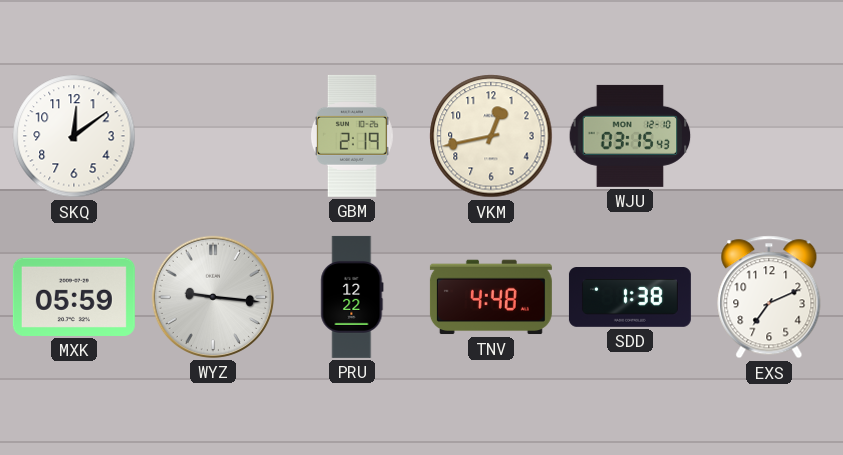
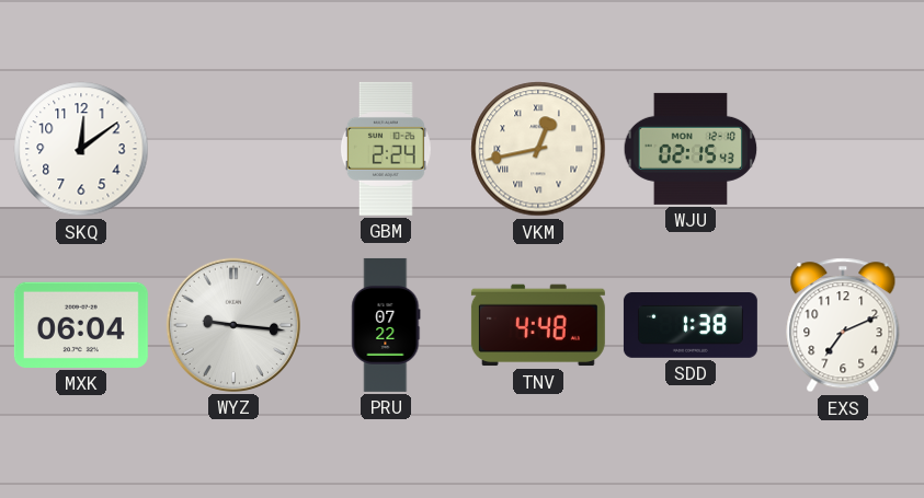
GBM: 2:19 -> 2:24
VKM numerals: Arabic -> Roman
WJU: 03:15 -> 02:15
MXK: 05:59 -> 06:04
PRU: 12:22 -> 07:22
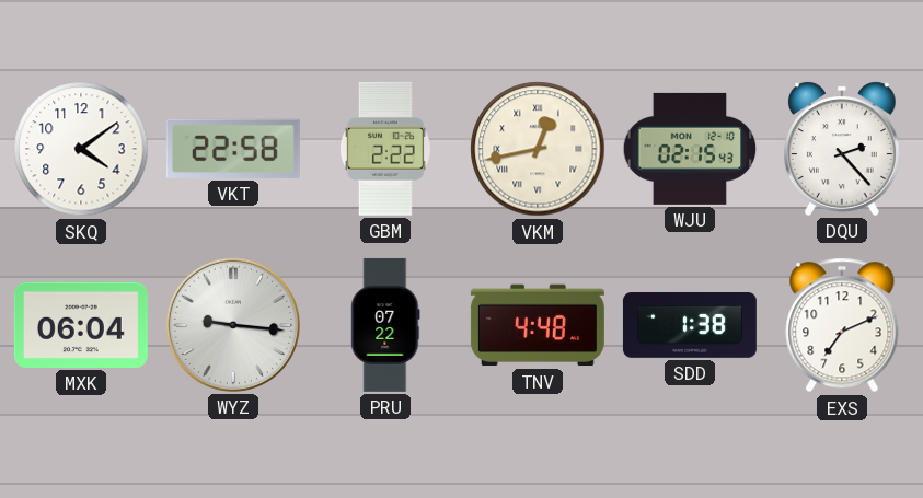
SKQ: 12:09 -> 4:09
VKT: none -> 22:58
GBM: 2:24 -> 2:22
DQU: none -> 2:23
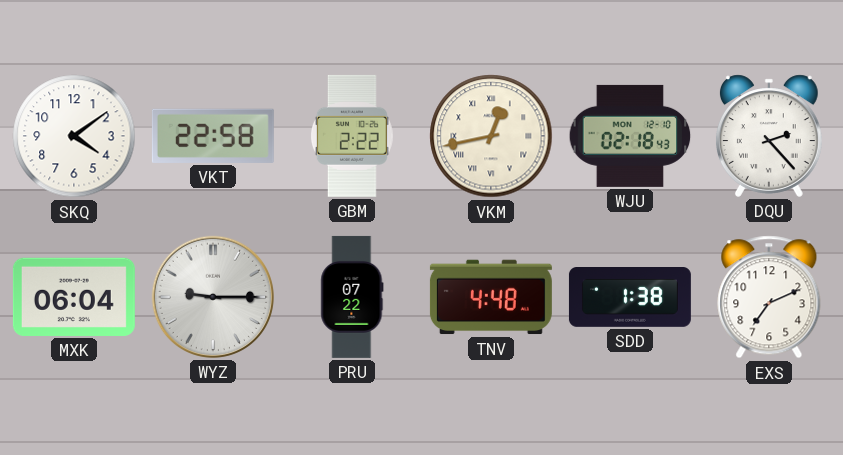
WJU: 02:15 -> 02:18
WYZ: 9:16 -> 9:15
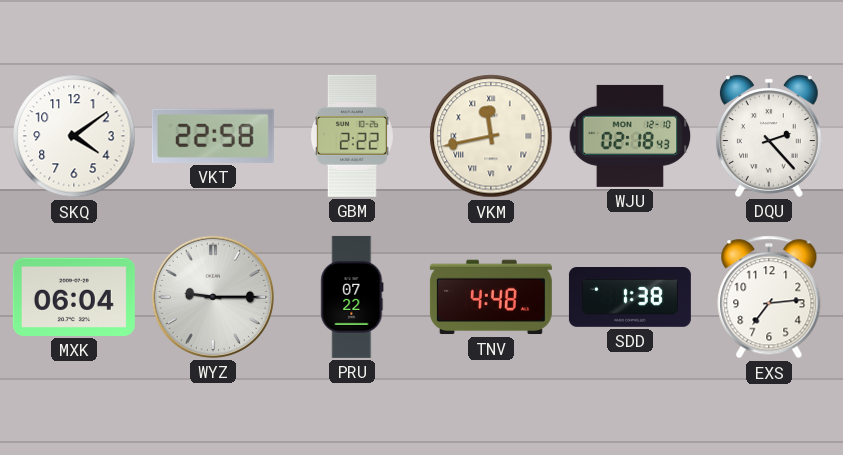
VKM: 12:43 -> 11:43
EXS: 7:11 -> 7:14
